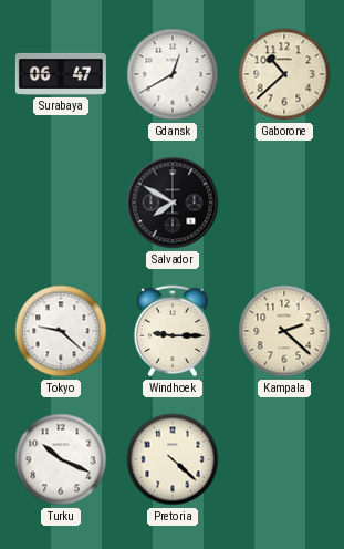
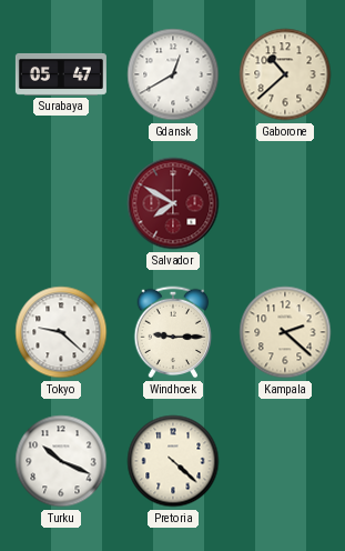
Surabaya: 06:47 -> 05:47
Salvador dial: black -> burgundy
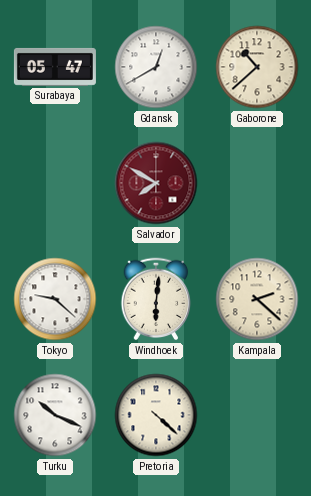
Windhoek: 9:15 -> 6:01
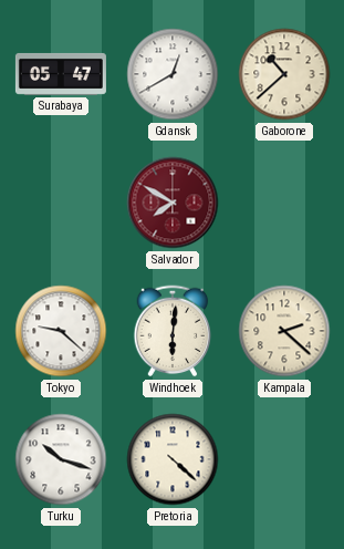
Turku: 10:19 -> 10:18
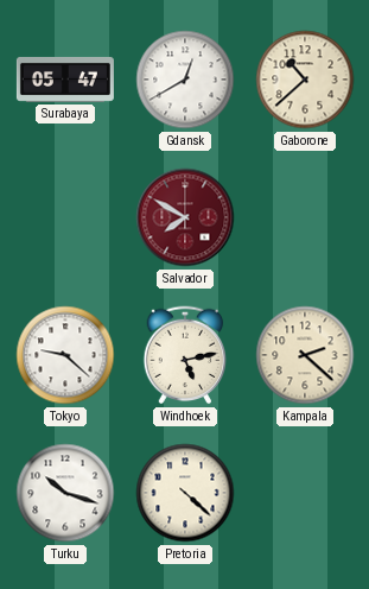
Windhoek: 6:01 -> 5:13
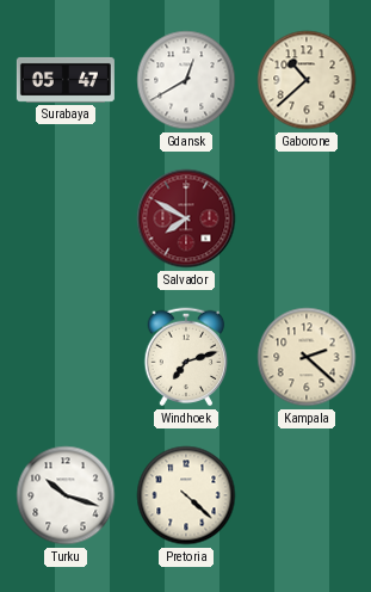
Tokyo: 9:22 -> none
Windhoek: 5:13 -> 7:12
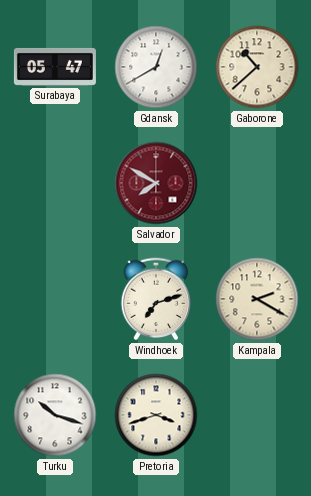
Kampala: 2:22 -> 2:20
Pretoria: 4:22 -> 3:42
